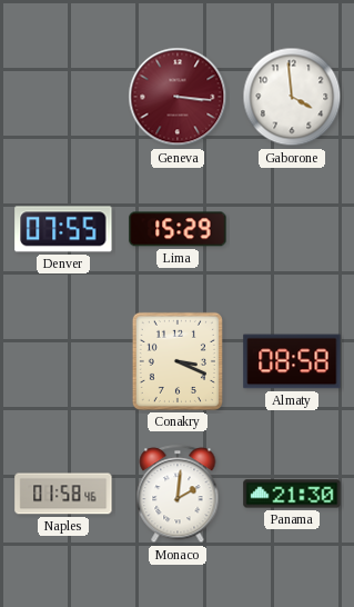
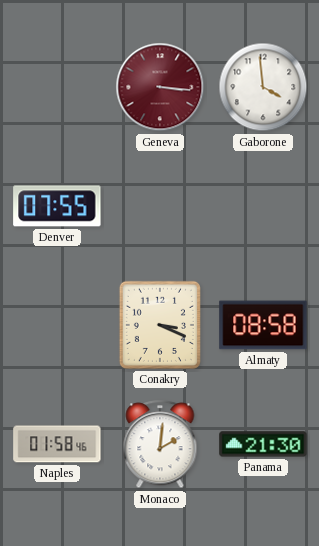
Lima: 15:29 -> none
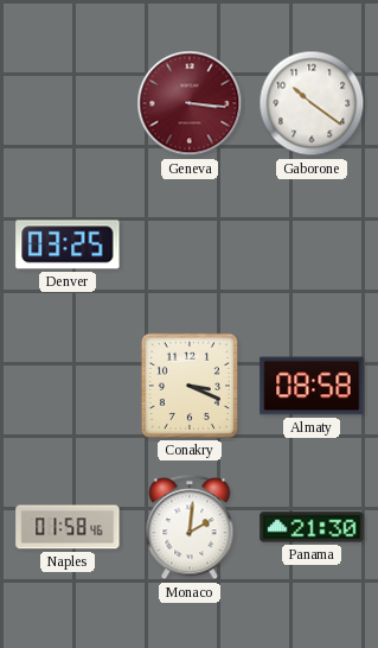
Gaborone: 3:59 -> 10:21
Denver: 07:55 -> 03:25
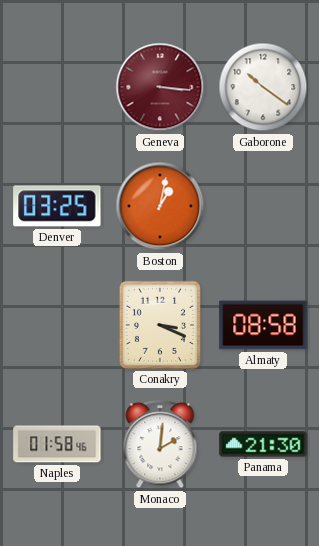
Boston: none -> 1:02
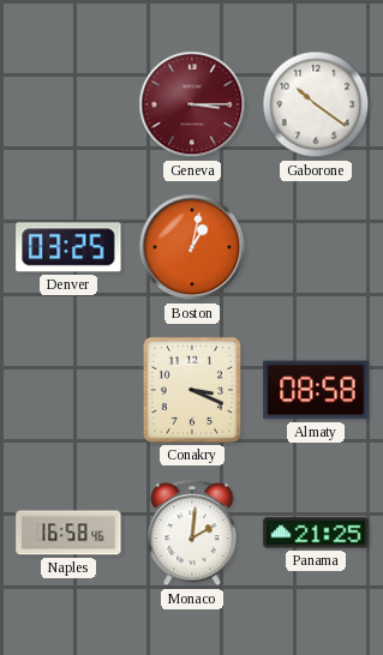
Geneva: 3:16 -> 3:15
Naples: 01:58 -> 16:58
Panama: 21:30 -> 21:25
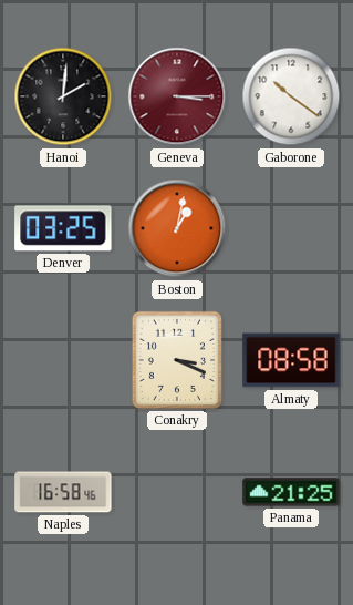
Hanoi: none -> 2:01
Monaco: 2:01 -> none
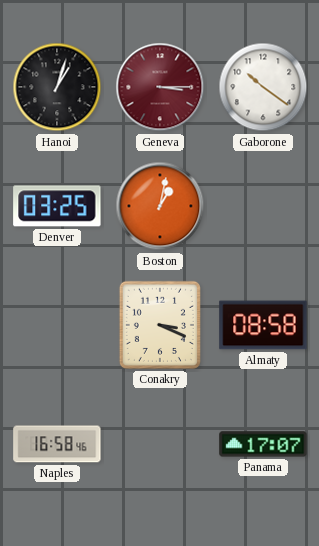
Hanoi: 2:01 -> 1:03
Panama: 21:25 -> 17:07
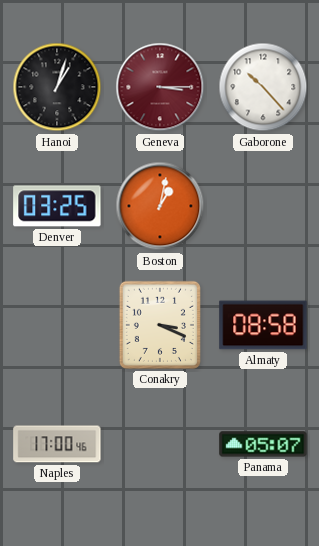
Gaborone: 10:21 -> 10:23
Naples: 16:58 -> 17:00
Panama: 17:07 -> 05:07
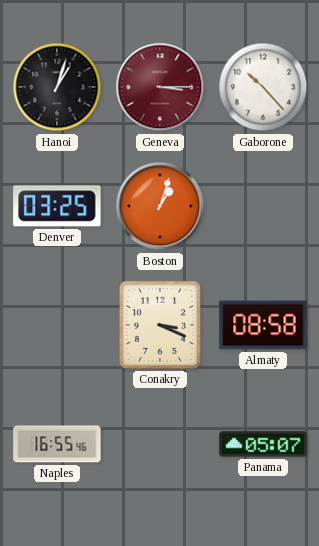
Boston: 1:02 -> 1:03
Naples: 17:00 -> 16:55
